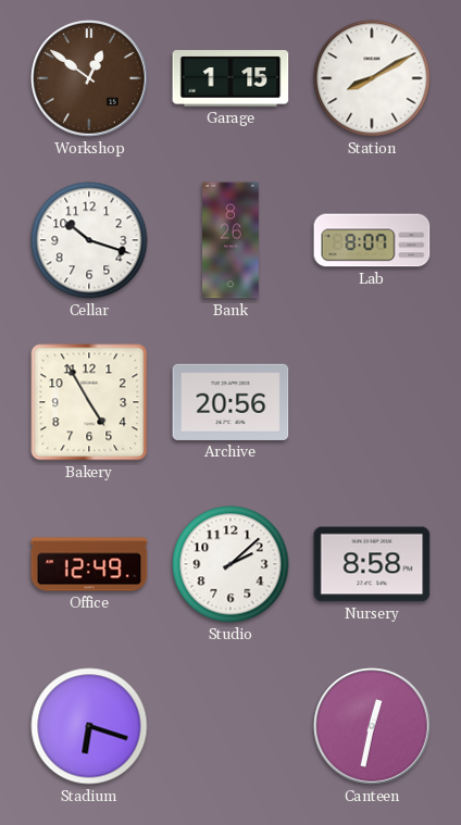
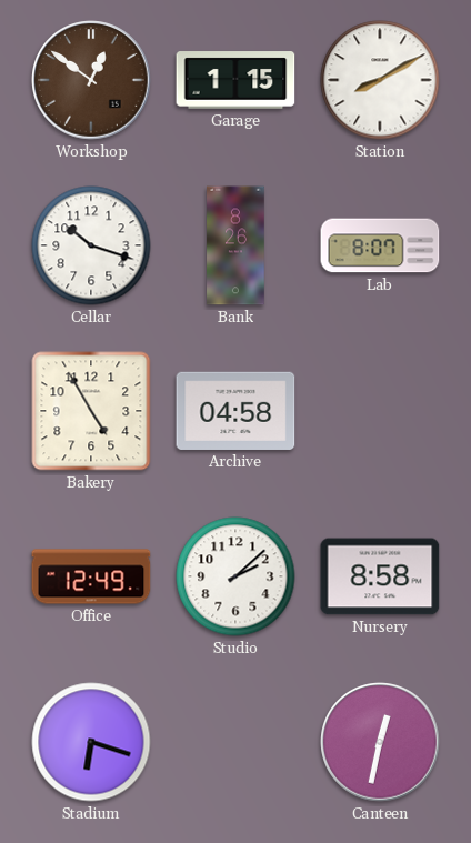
Archive: 20:56 -> 04:58
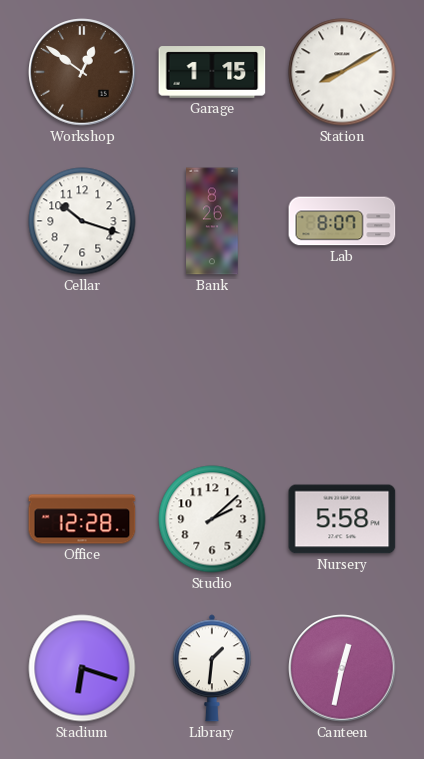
Bakery: 4:55 -> none
Archive: 04:58 -> none
Office: 12:49 -> 12:28
Nursery: 8:58 -> 5:58
Library: none -> 1:31
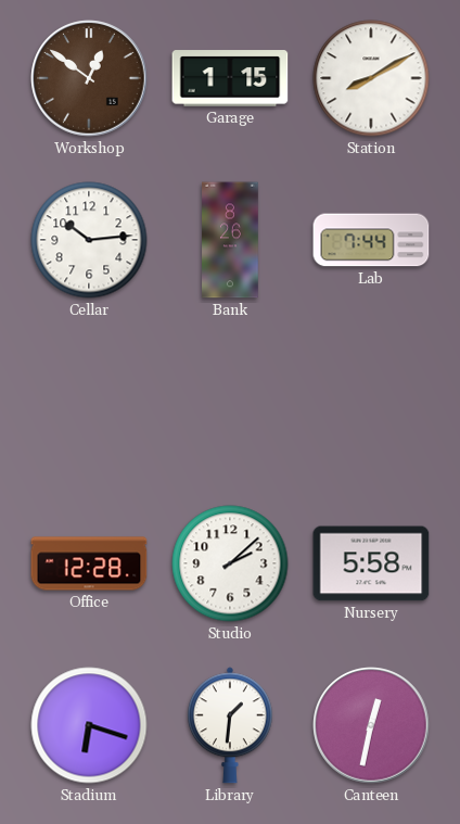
Cellar: 10:18 -> 10:14
Lab: 8:07 -> 7:44
